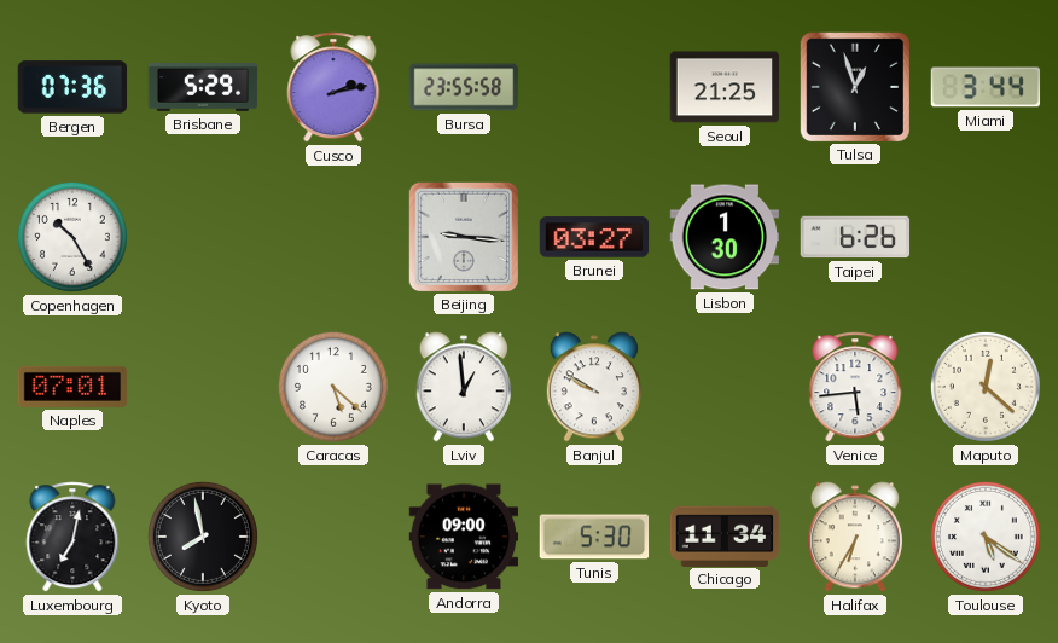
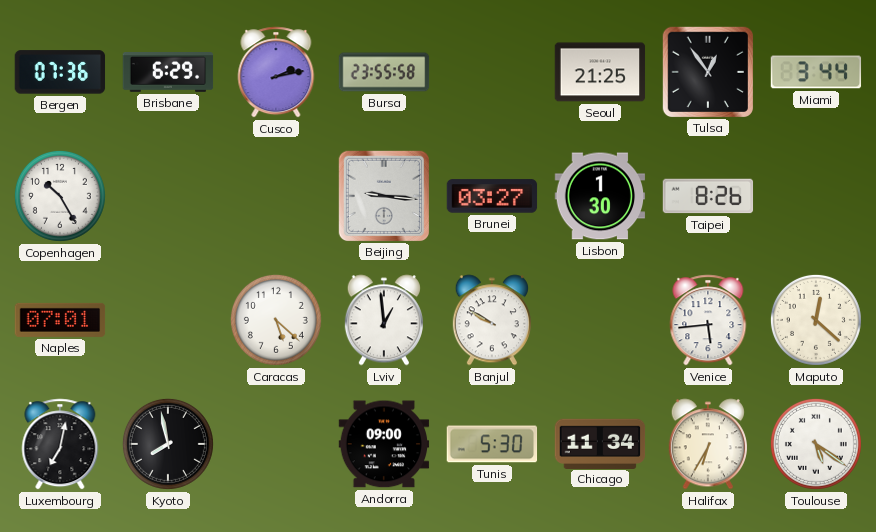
Brisbane: 5:29 -> 6:29
Tulsa: 12:57 -> 12:54
Taipei: 6:26 -> 8:26
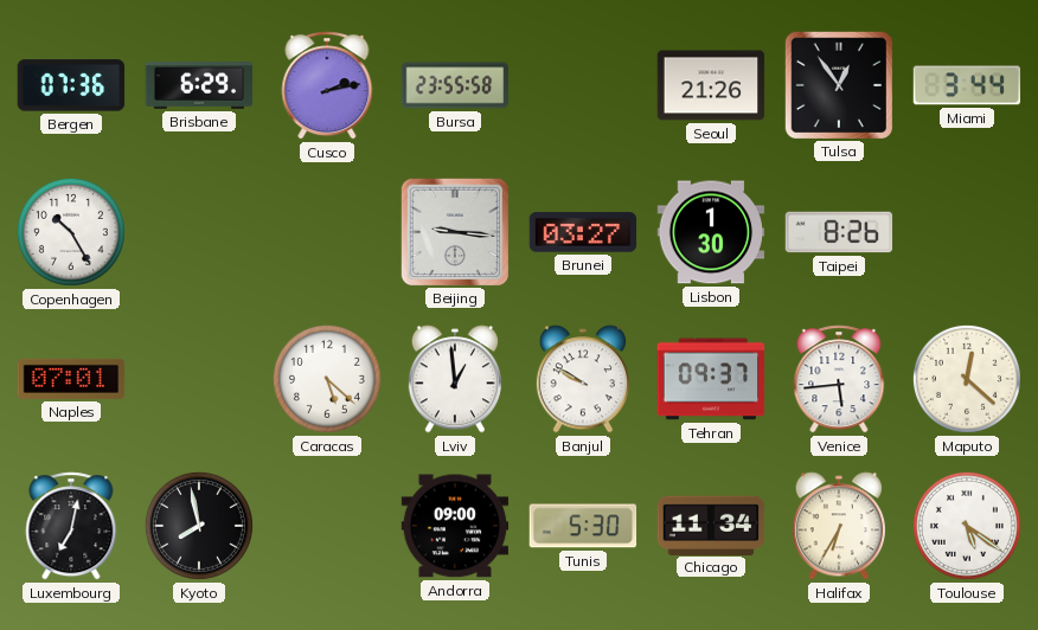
Seoul: 21:25 -> 21:26
Tehran: none -> 09:37
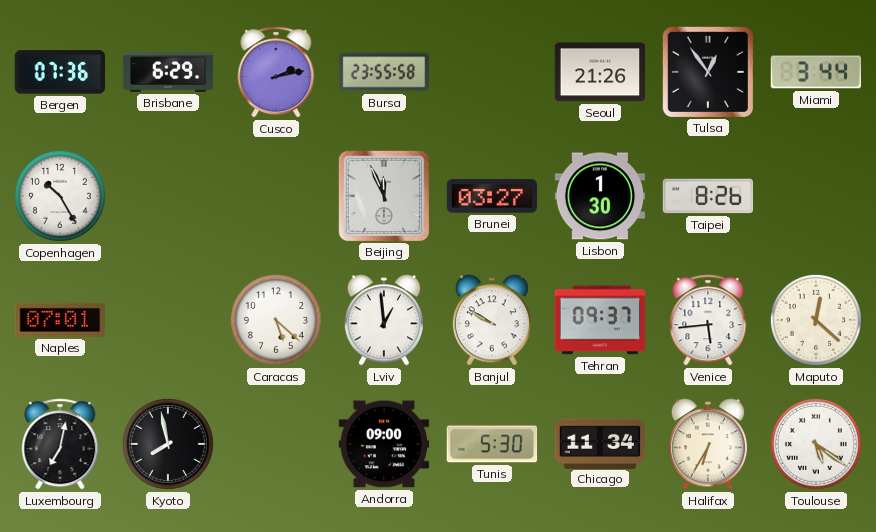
Beijing: 9:16 -> 11:56
